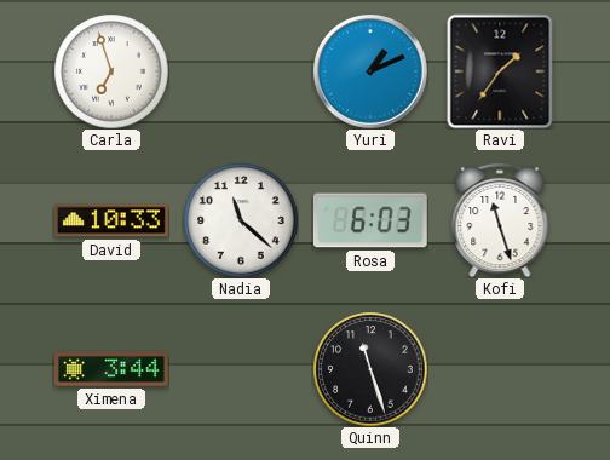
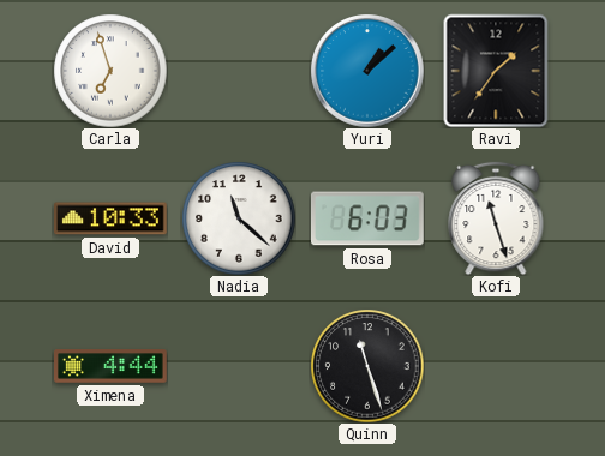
Yuri: 1:11 -> 1:08
Ximena: 3:44 -> 4:44
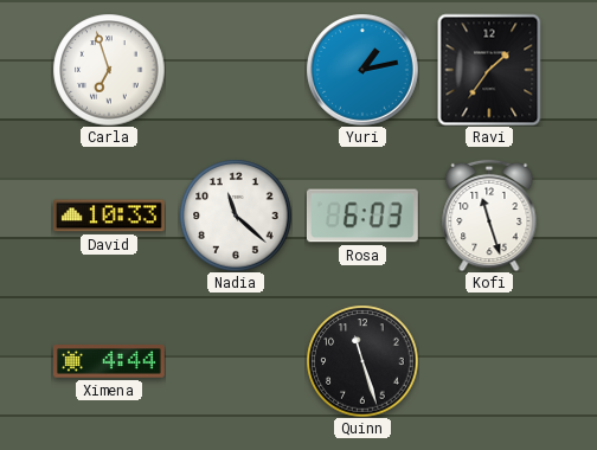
Yuri: 1:08 -> 1:13
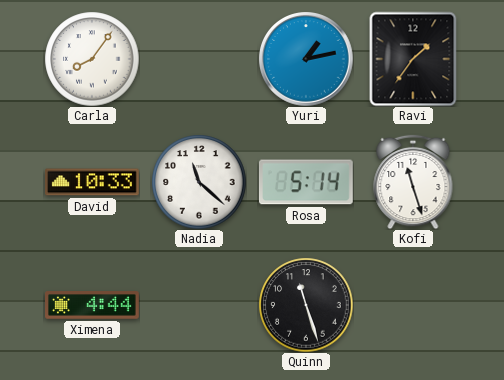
Carla: 6:57 -> 8:06
Rosa: 6:03 -> 5:14
